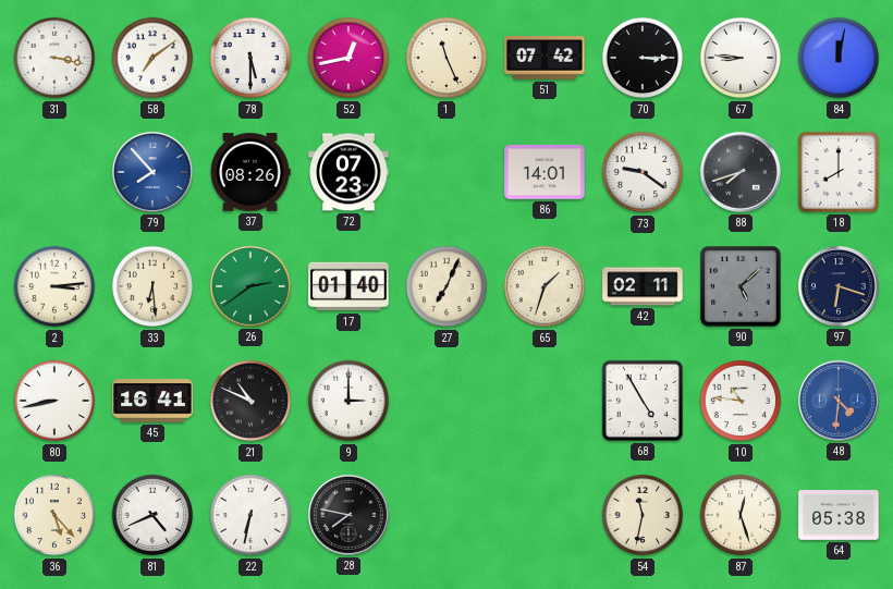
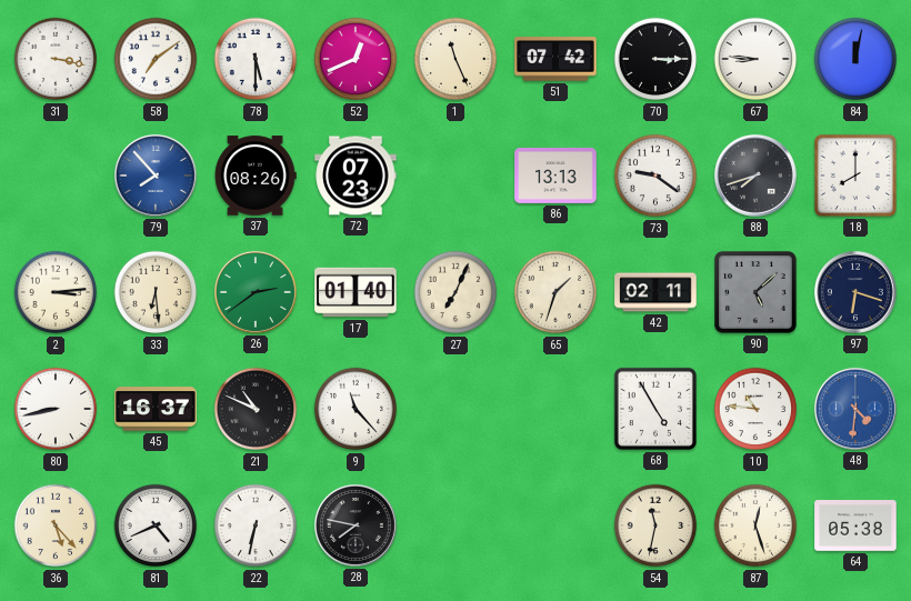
52: 12:43 -> 12:41
86: 14:01 -> 13:13
45: 16:41 -> 16:37
9: 3:00 -> 11:23
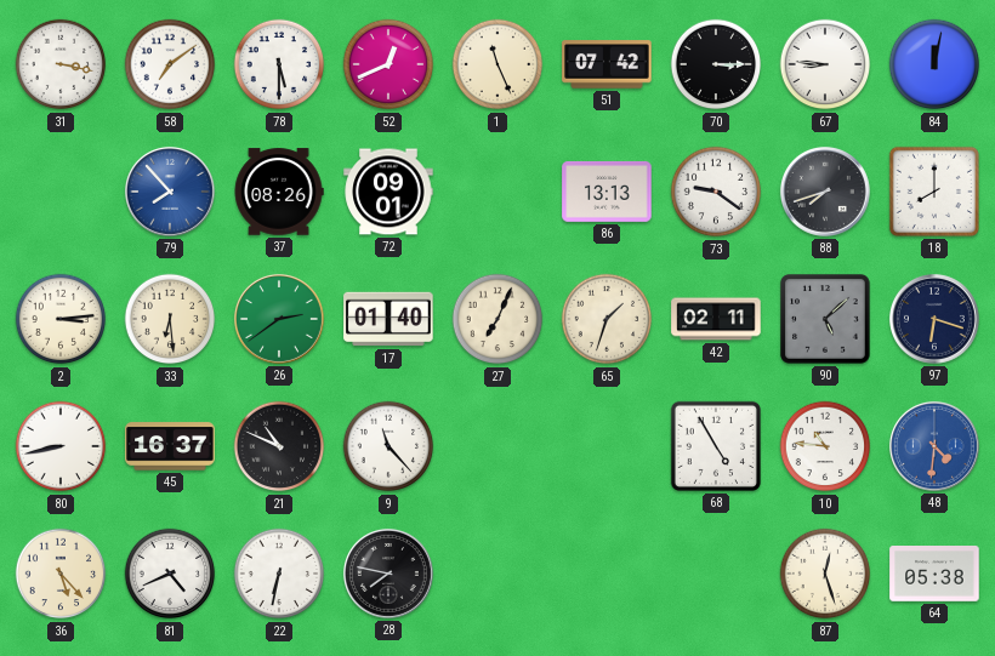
72: 07:23 -> 09:01
54: 11:32 -> none
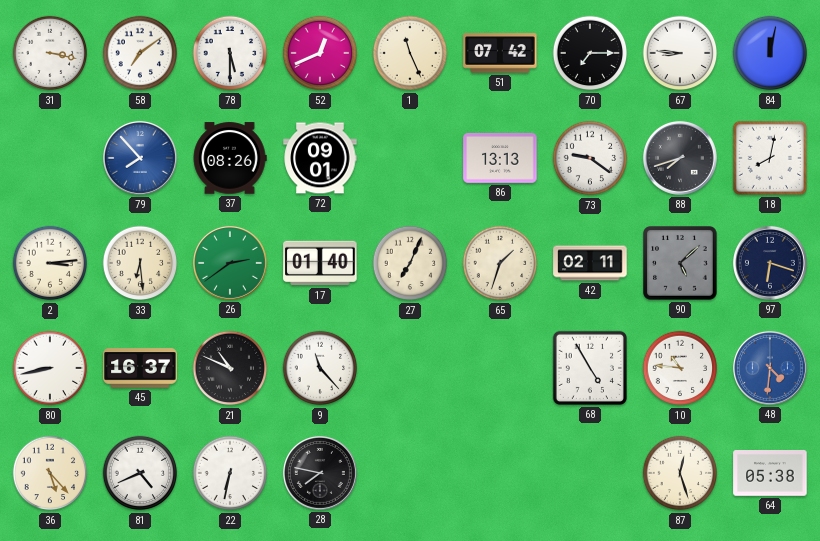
70: 3:15 -> 7:15
18: 8:00 -> 8:02
